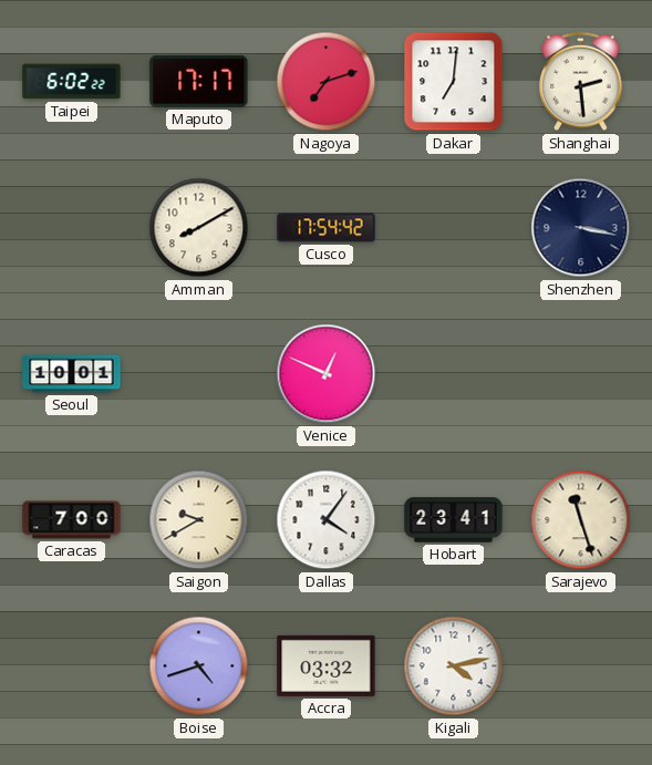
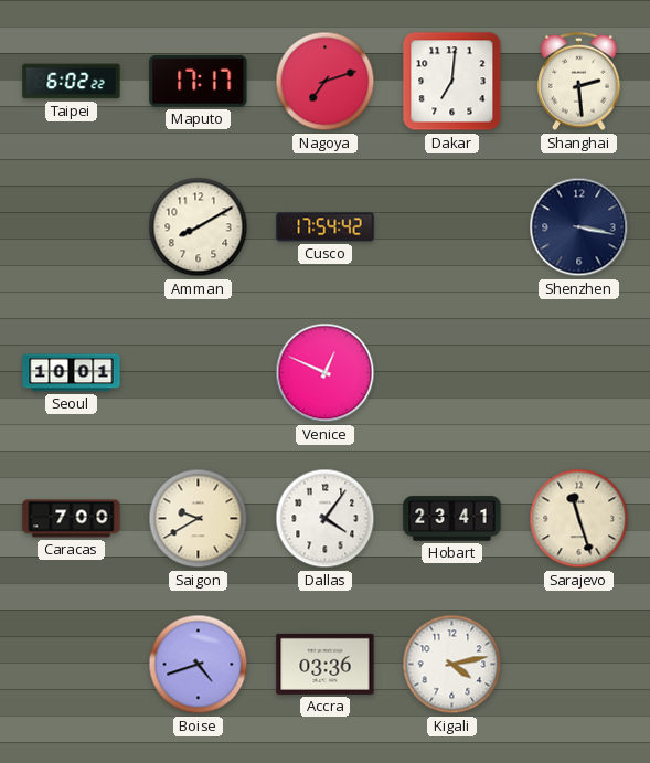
Accra: 03:32 -> 03:36
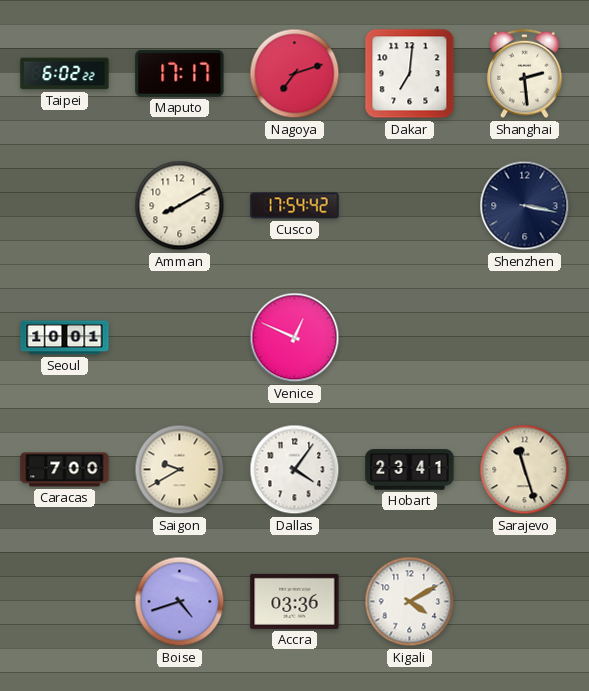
Kigali: 4:13 -> 4:10
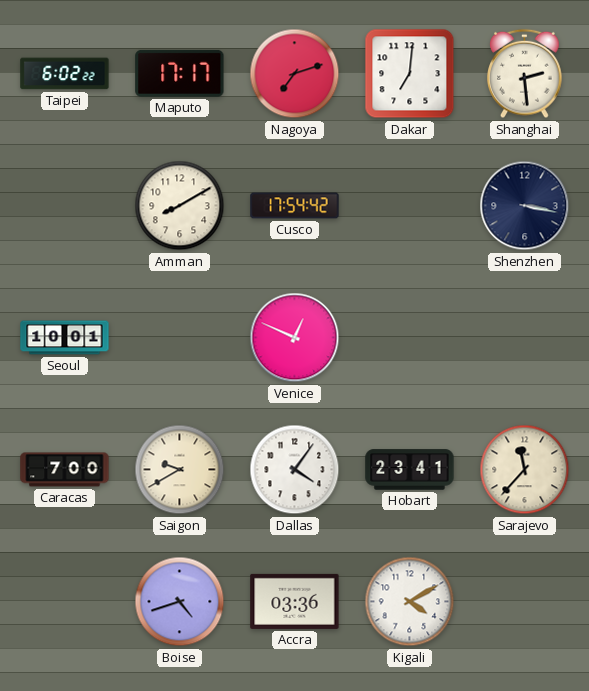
Sarajevo: 11:27 -> 11:37
